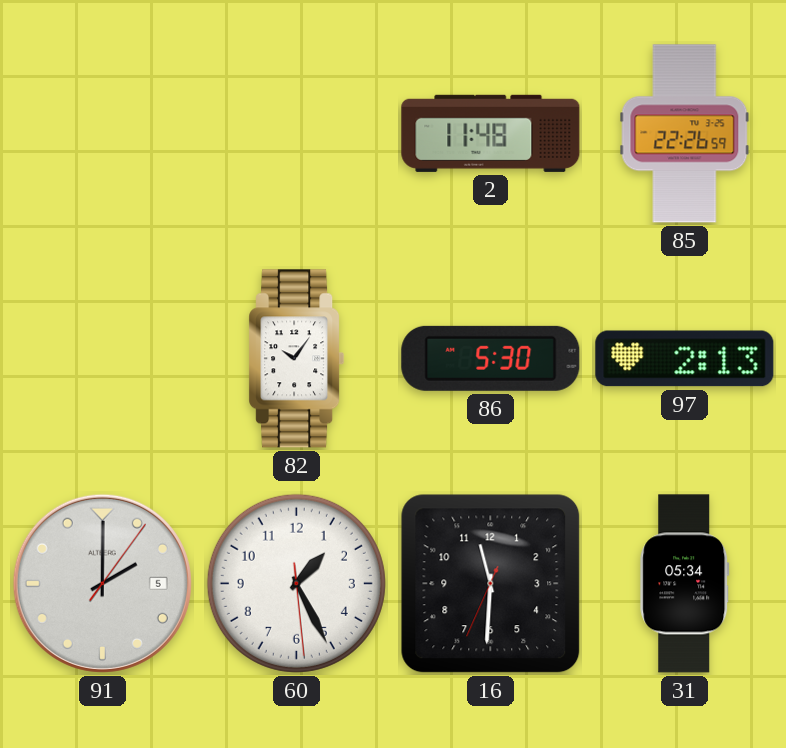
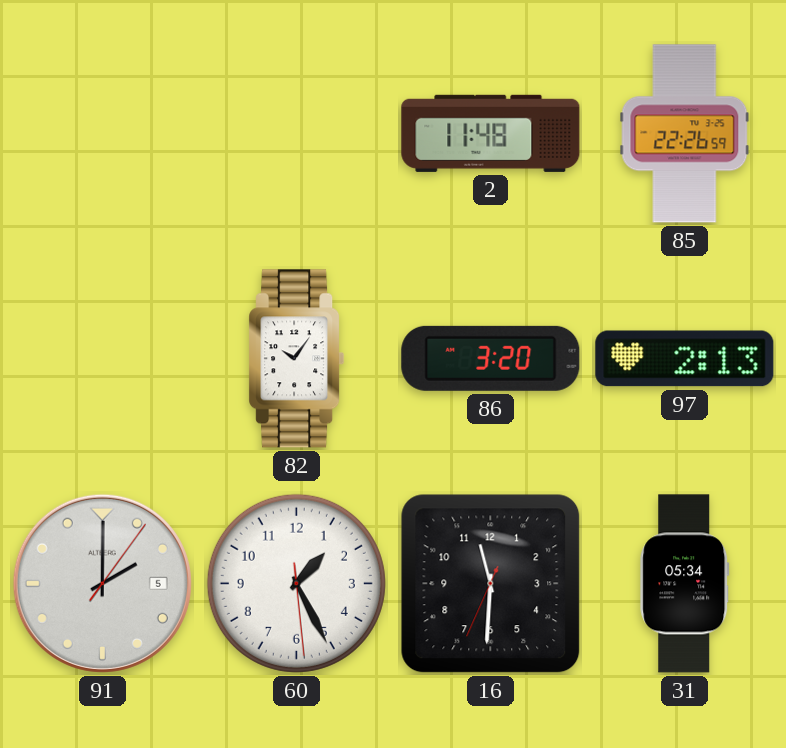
86: 5:30 -> 3:20
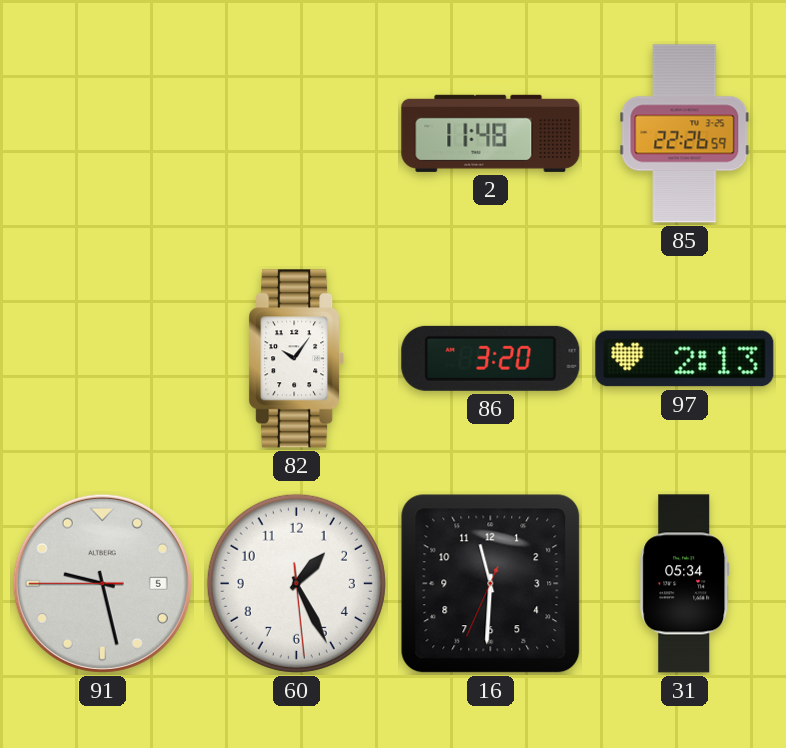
91: 2:00 -> 9:27
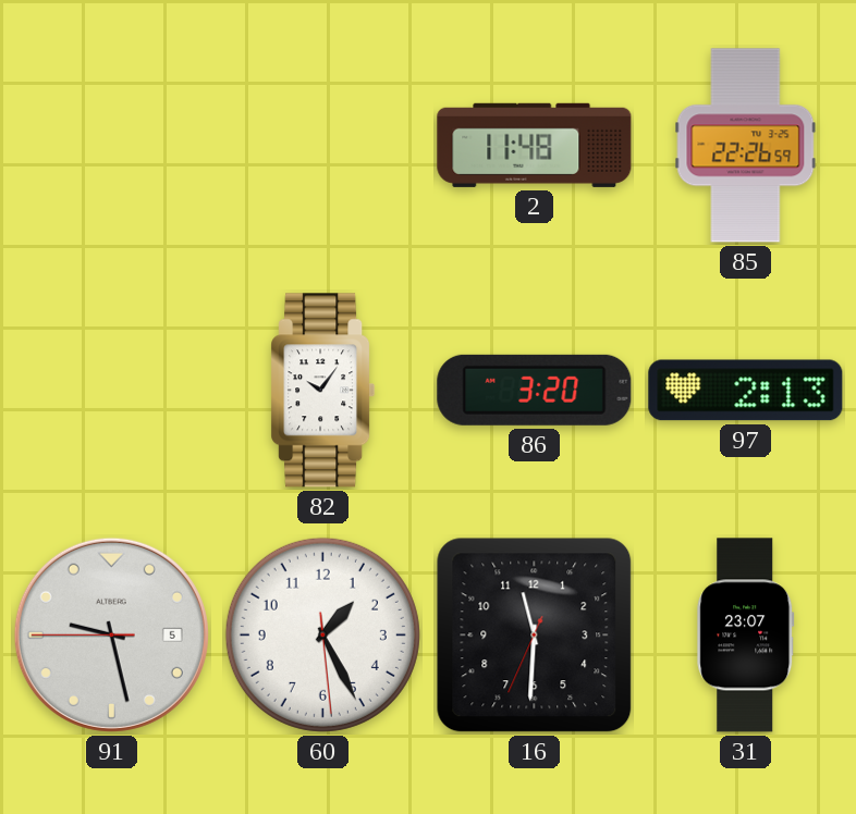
31: 05:34 -> 23:07
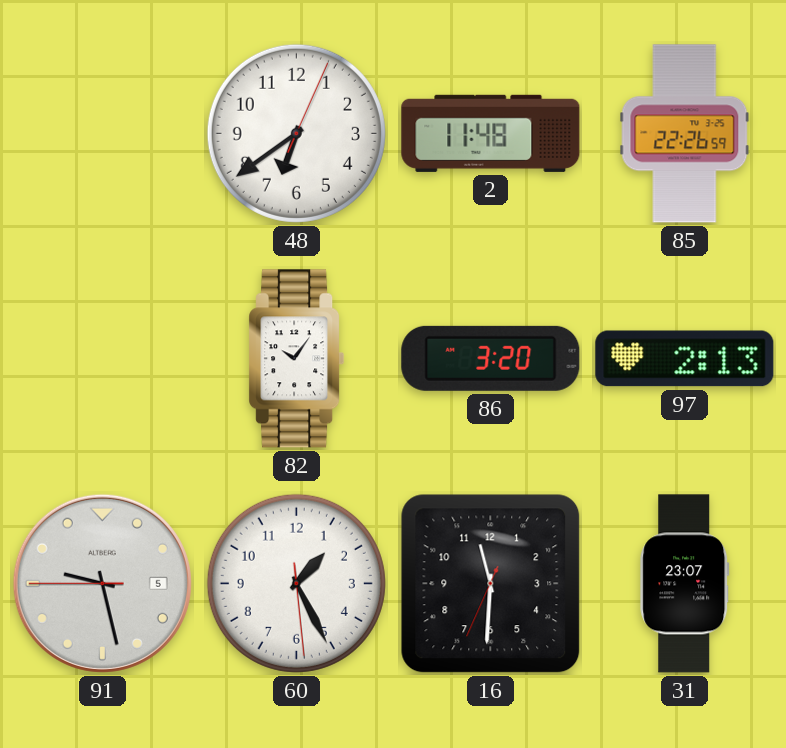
48: none -> 6:39
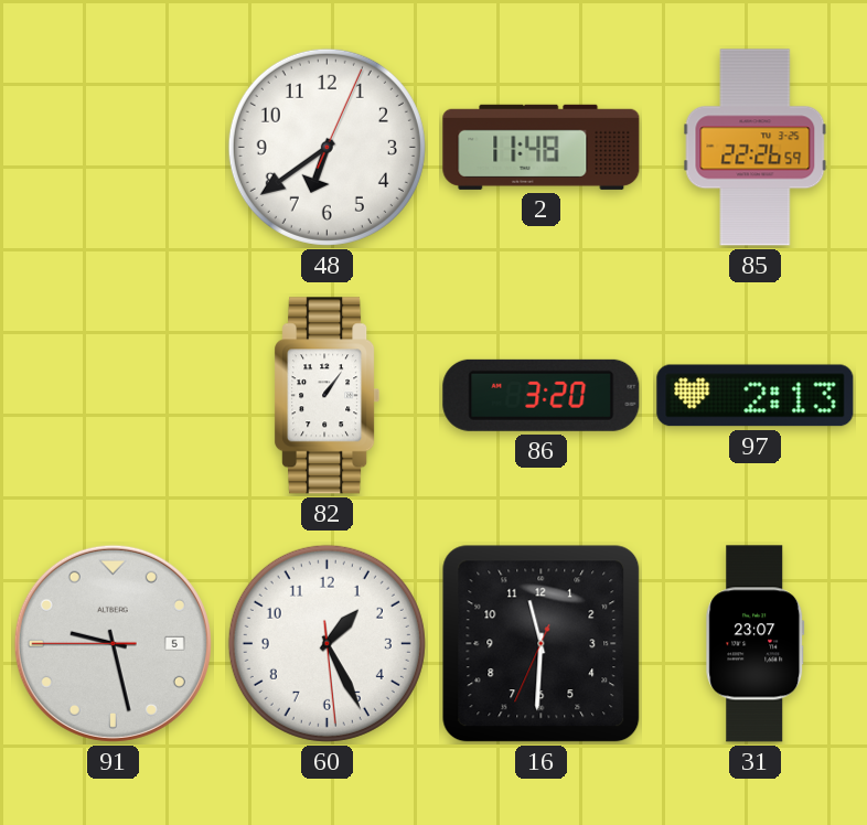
82: 10:06 -> 1:06
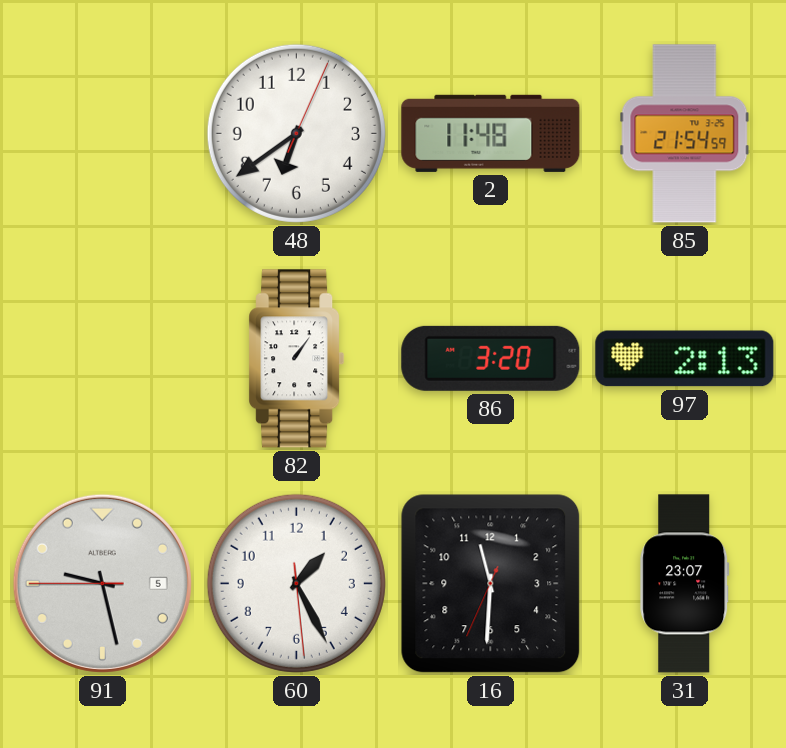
85: 22:26 -> 21:54
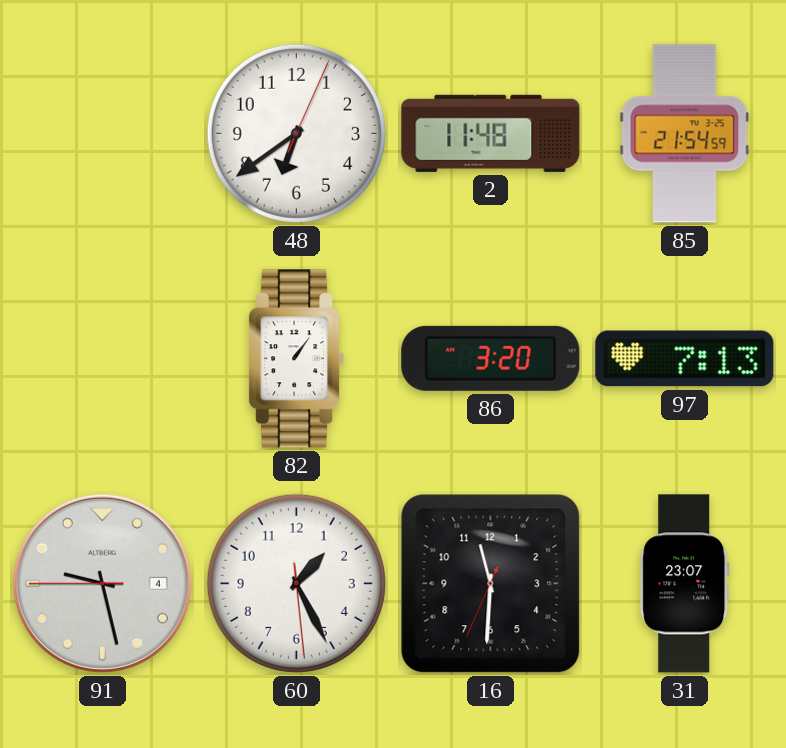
97: 2:13 -> 7:13
91 date: 5 -> 4
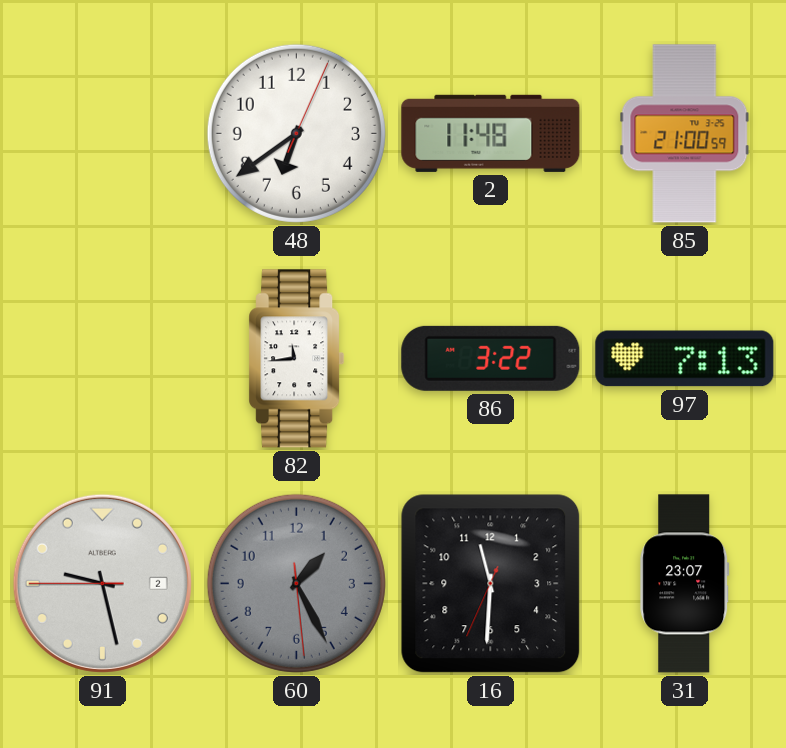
85: 21:54 -> 21:00
82: 1:06 -> 11:44
86: 3:20 -> 3:22
91 date: 4 -> 2
60 dial: white -> grey
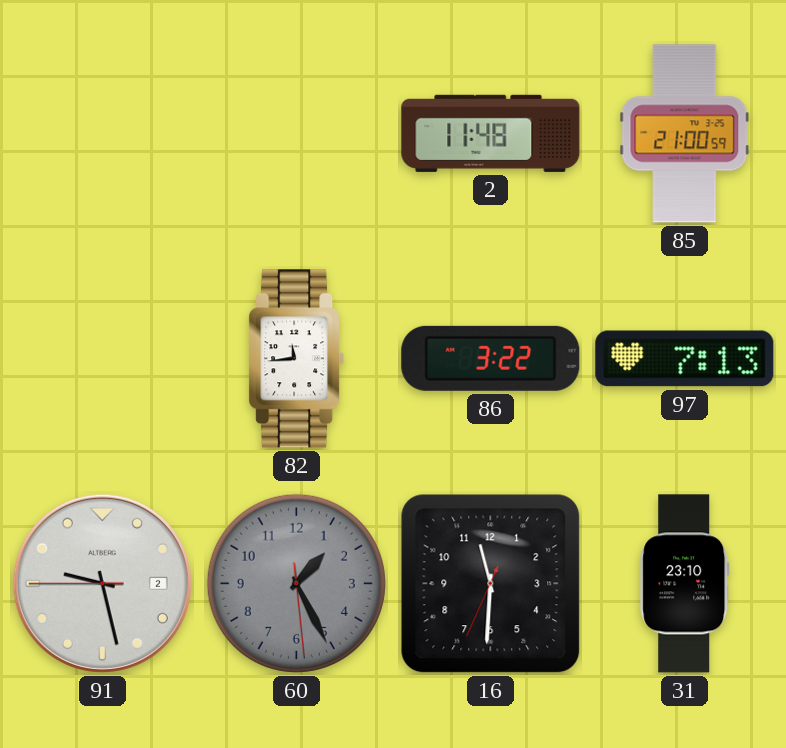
48: 6:39 -> none
31: 23:07 -> 23:10
